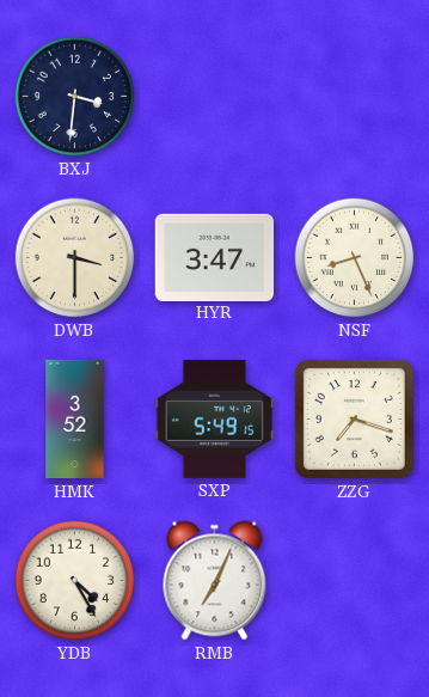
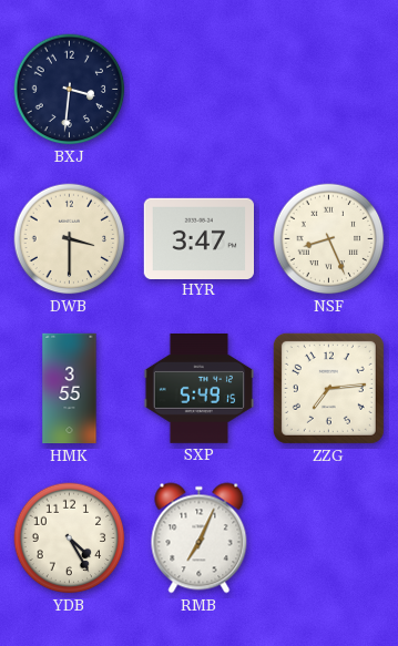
HMK: 3:52 -> 3:55
ZZG: 7:18 -> 7:14
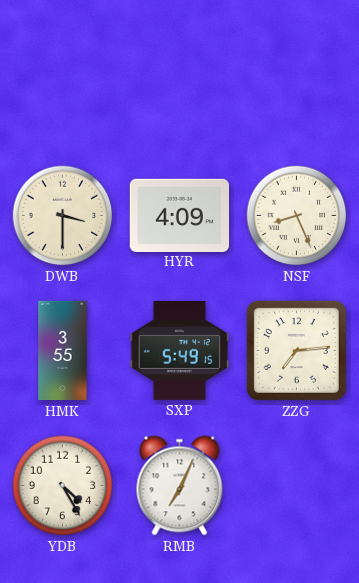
BXJ: 3:31 -> none
HYR: 3:47 -> 4:09
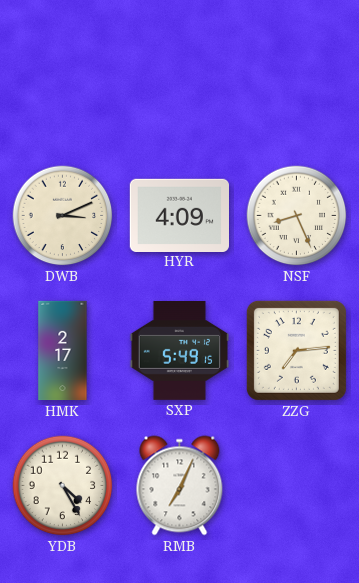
DWB: 3:30 -> 3:11
HMK: 3:55 -> 2:17
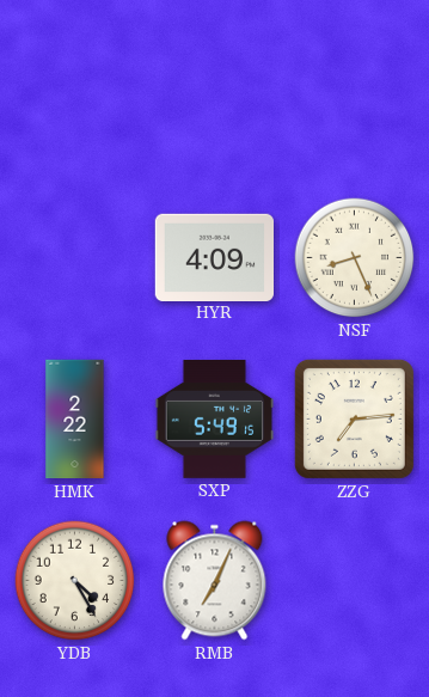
DWB: 3:11 -> none
HMK: 2:17 -> 2:22
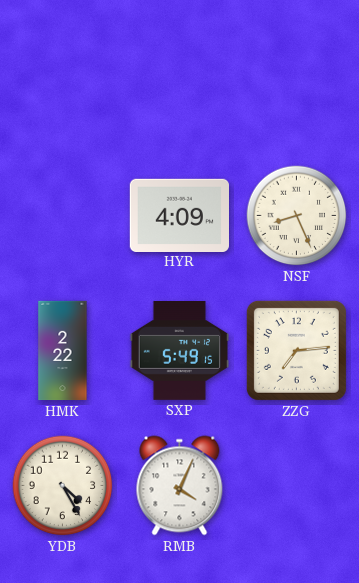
RMB: 7:04 -> 4:04
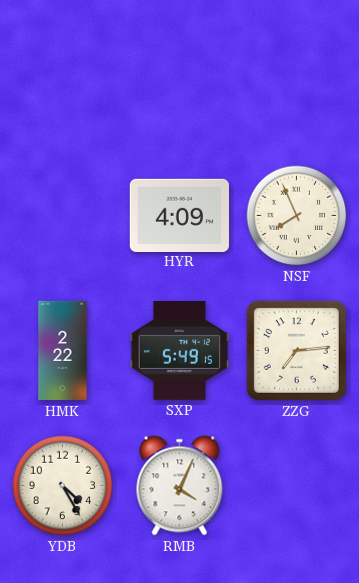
NSF: 8:26 -> 7:56
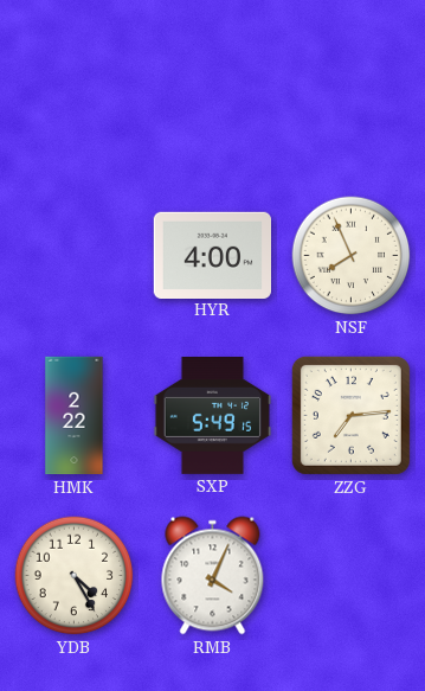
HYR: 4:09 -> 4:00
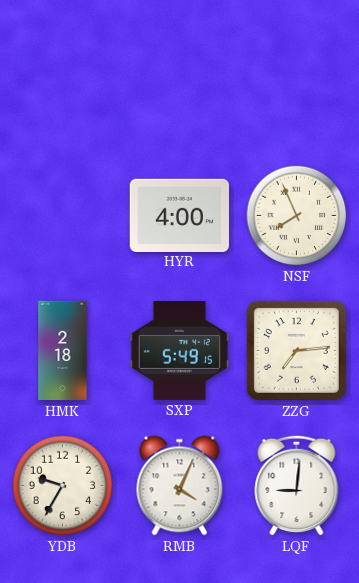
HMK: 2:22 -> 2:18
YDB: 4:25 -> 9:35
LQF: none -> 9:01
